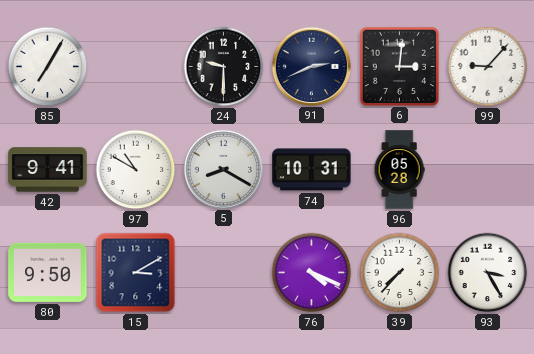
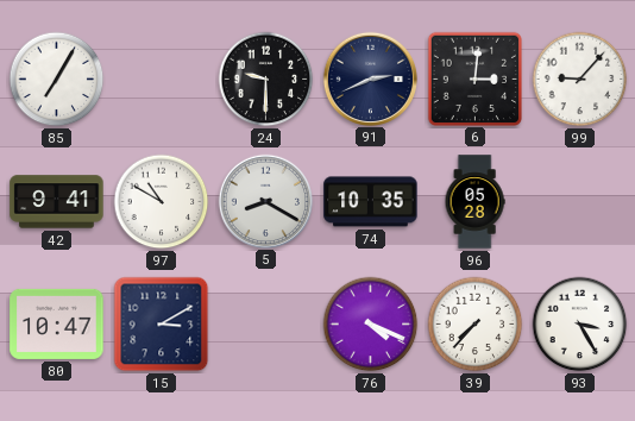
74: 10:31 -> 10:35
80: 9:50 -> 10:47
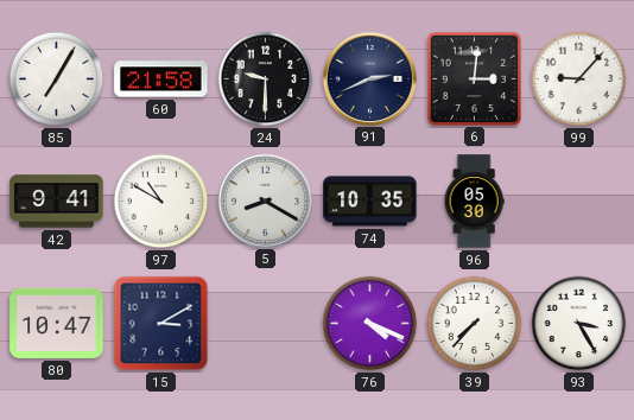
60: none -> 21:58
96: 05:28 -> 05:30
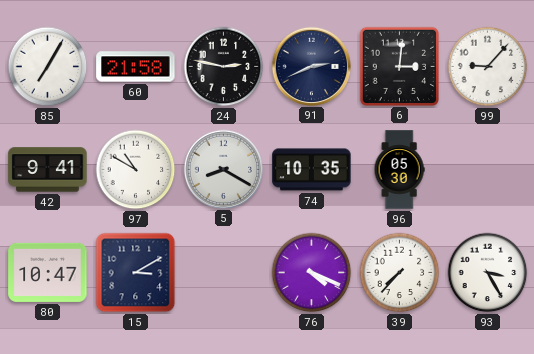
24: 9:30 -> 2:47
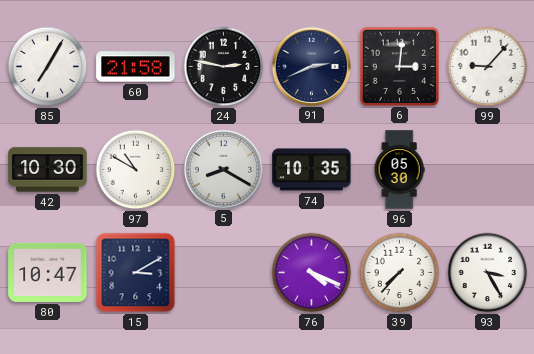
42: 9:41 -> 10:30
